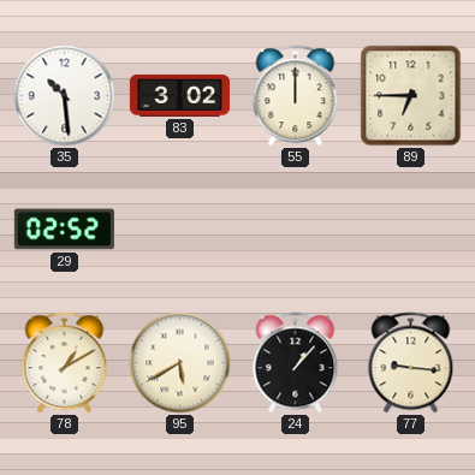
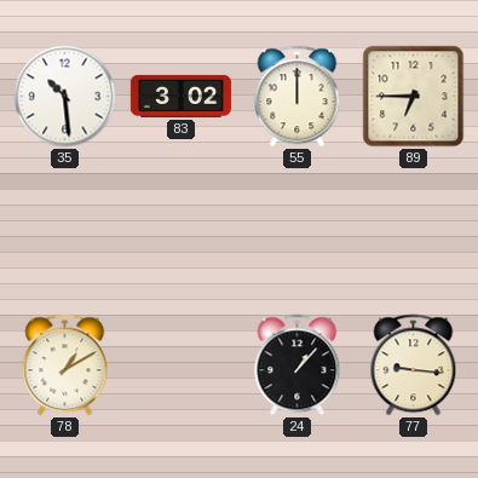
29: 02:52 -> none
95: 5:40 -> none
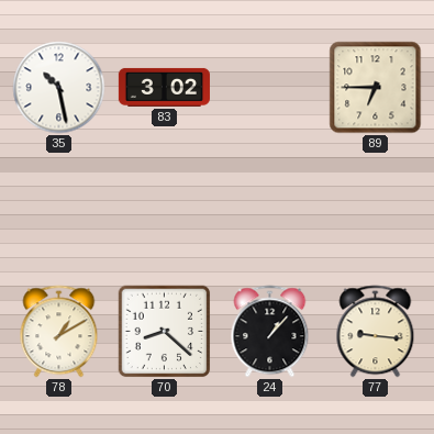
35: 10:29 -> 10:28
55: 12:00 -> none
70: none -> 8:22
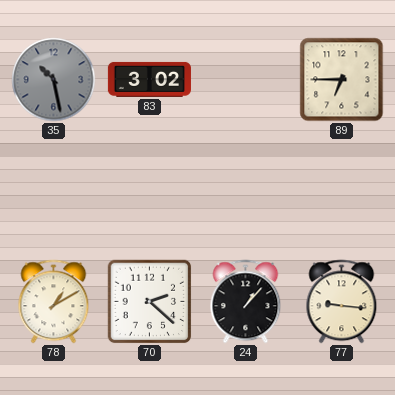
35 dial: white -> grey
70: 8:22 -> 2:22
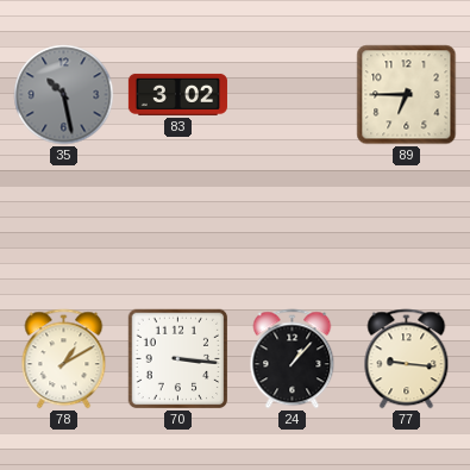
70: 2:22 -> 3:16
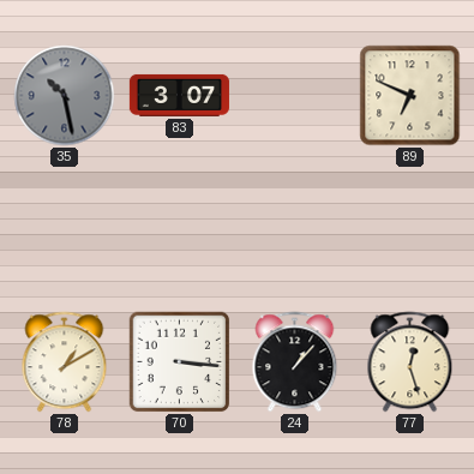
83: 3:02 -> 3:07
89: 6:45 -> 6:49
77: 9:16 -> 12:27
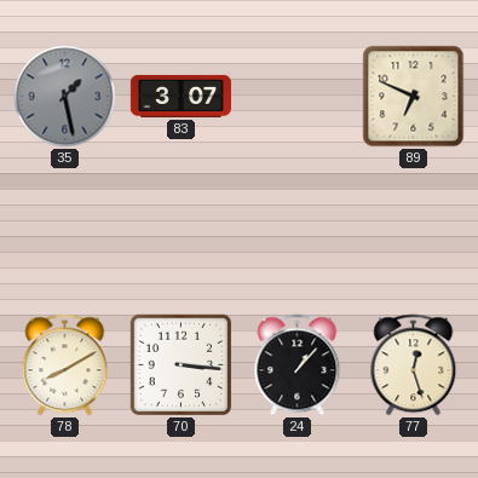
35: 10:28 -> 1:28
78: 1:10 -> 8:10
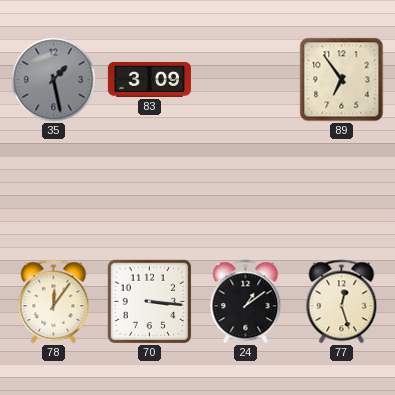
83: 3:07 -> 3:09
89: 6:49 -> 6:54
78: 8:10 -> 12:06
24: 1:07 -> 1:09
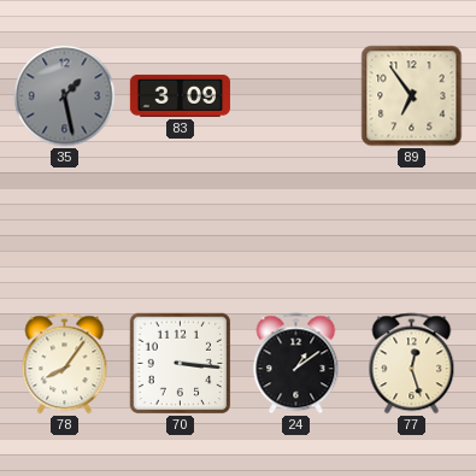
78: 12:06 -> 8:06
